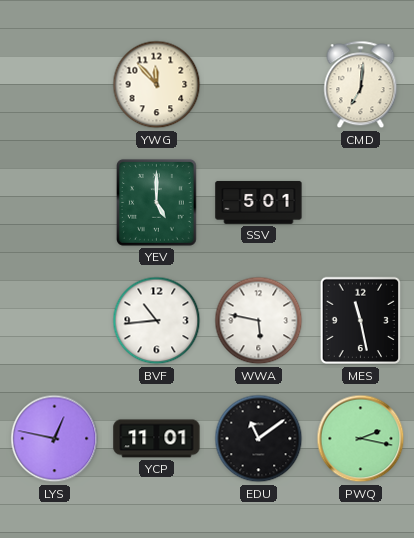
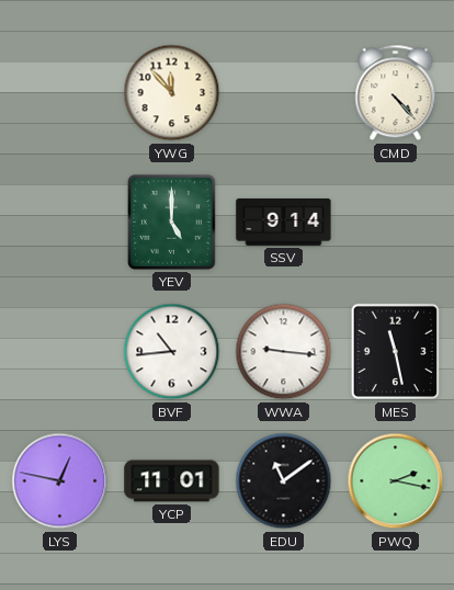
CMD: 7:01 -> 4:23
SSV: 5:01 -> 9:14
WWA: 5:47 -> 9:16
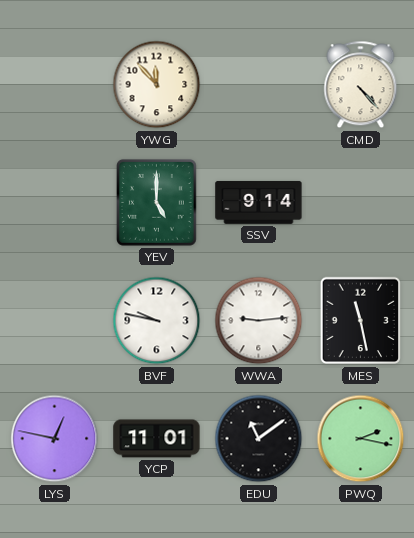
BVF: 10:44 -> 9:47
WWA: 9:16 -> 9:14
